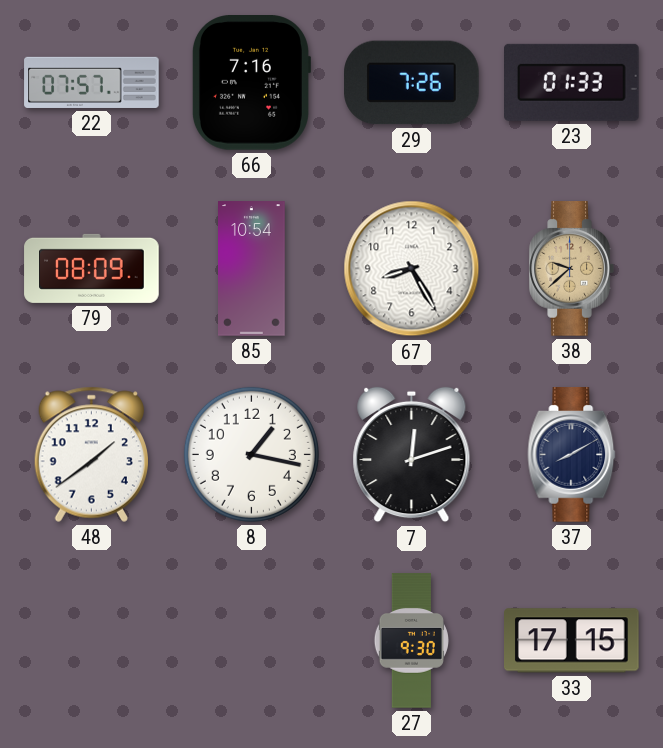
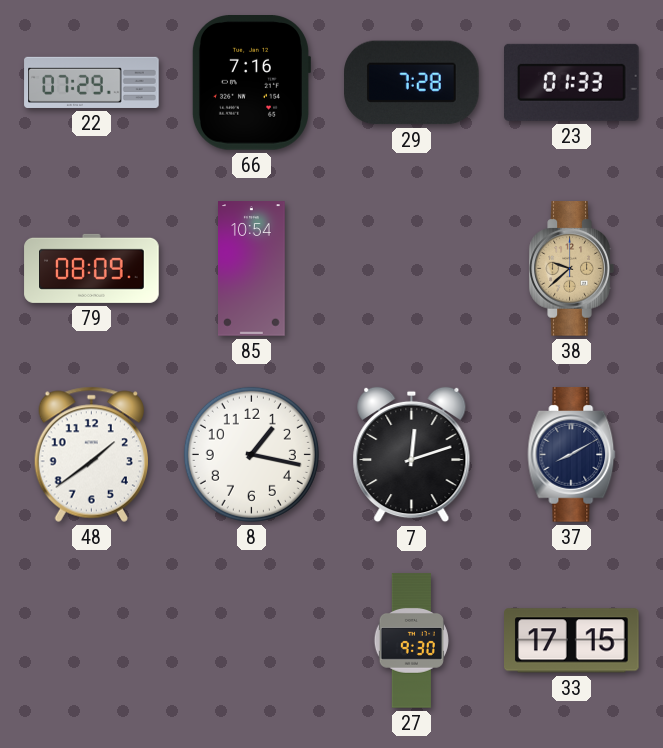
22: 07:57 -> 07:29
29: 7:26 -> 7:28
67: 8:25 -> none
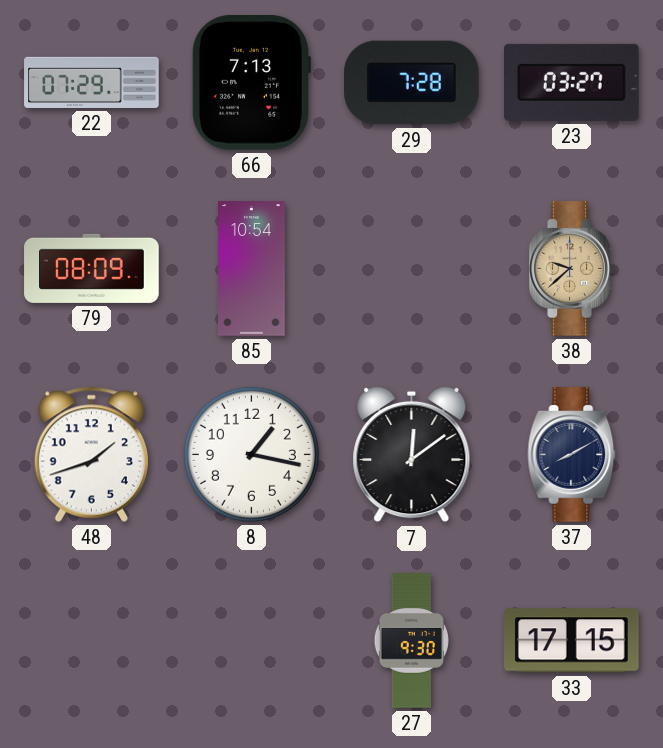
66: 7:16 -> 7:13
23: 01:33 -> 03:27
48: 1:39 -> 1:42
7: 12:12 -> 12:09
